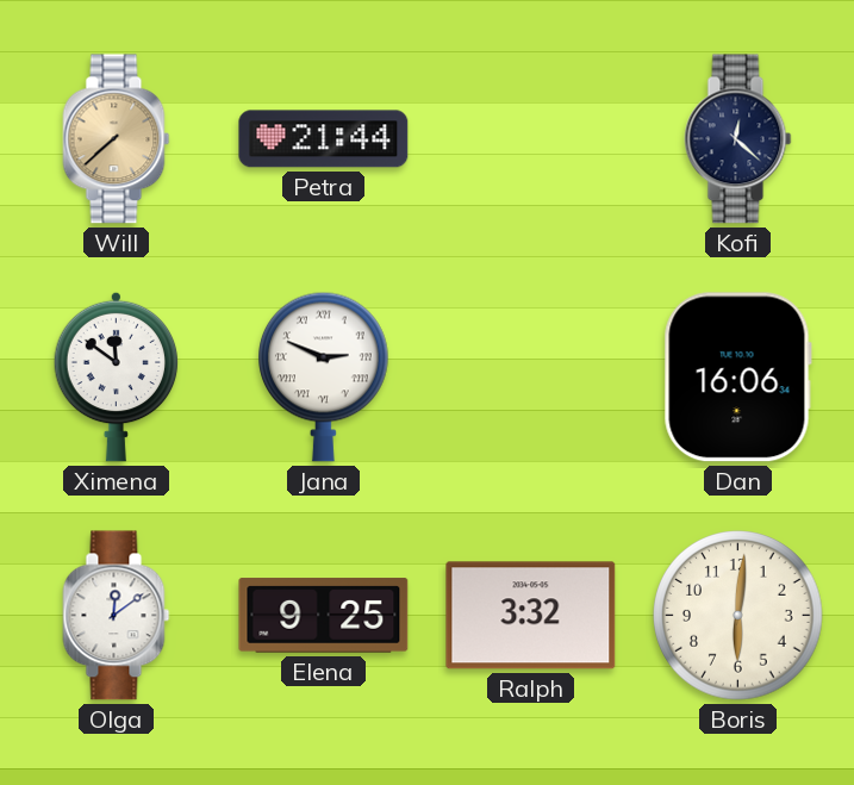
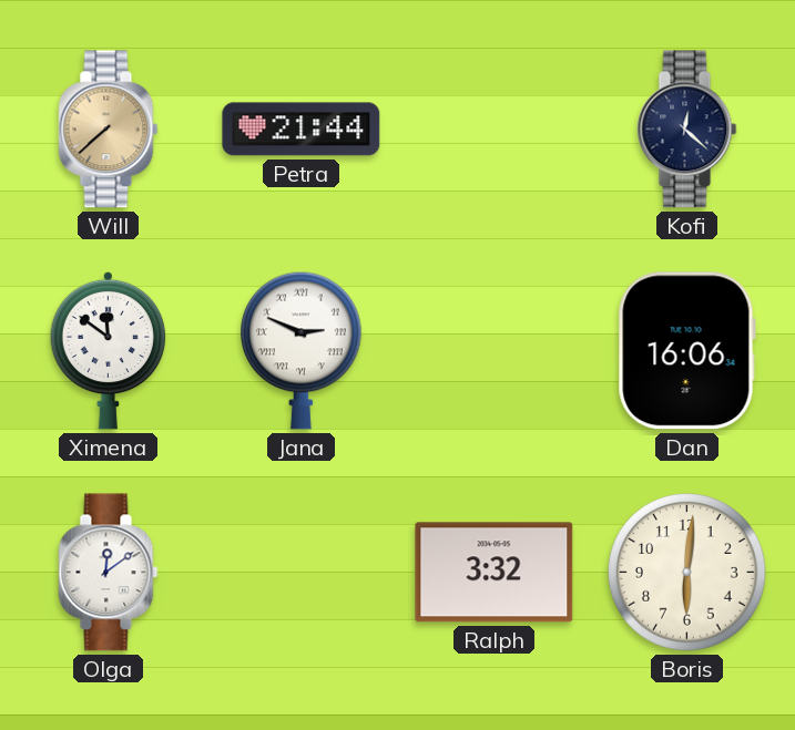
Elena: 9:25 -> none
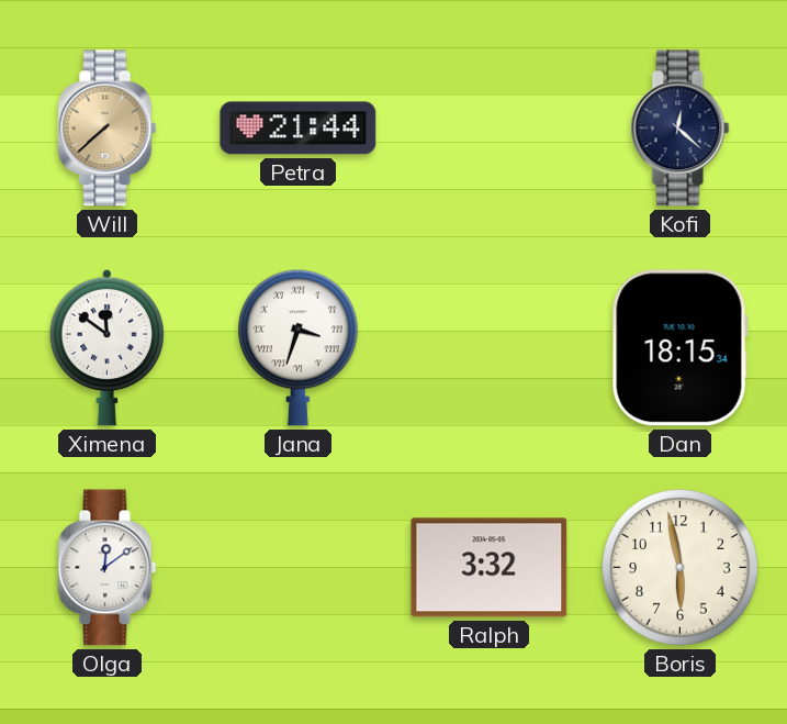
Jana: 2:49 -> 3:33
Dan: 16:06 -> 18:15
Boris: 6:01 -> 5:58
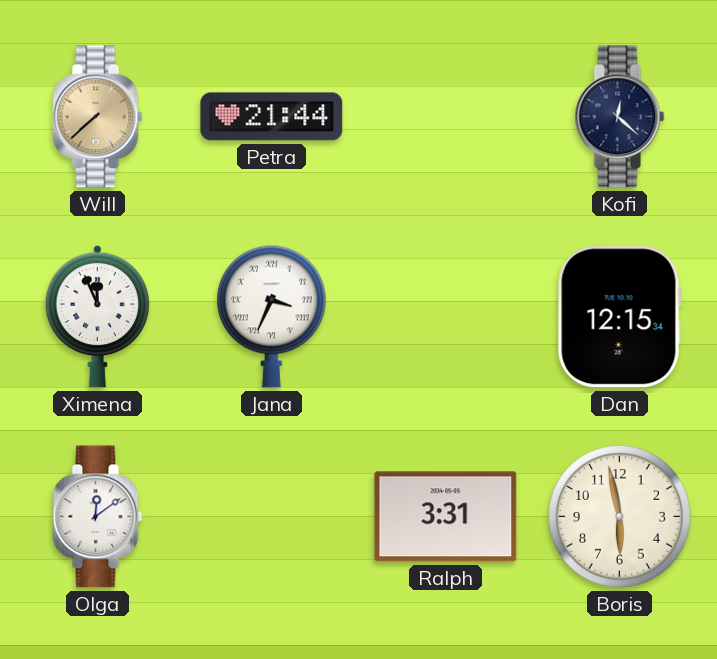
Ximena: 11:51 -> 11:56
Jana: 3:33 -> 3:34
Dan: 18:15 -> 12:15
Ralph: 3:32 -> 3:31
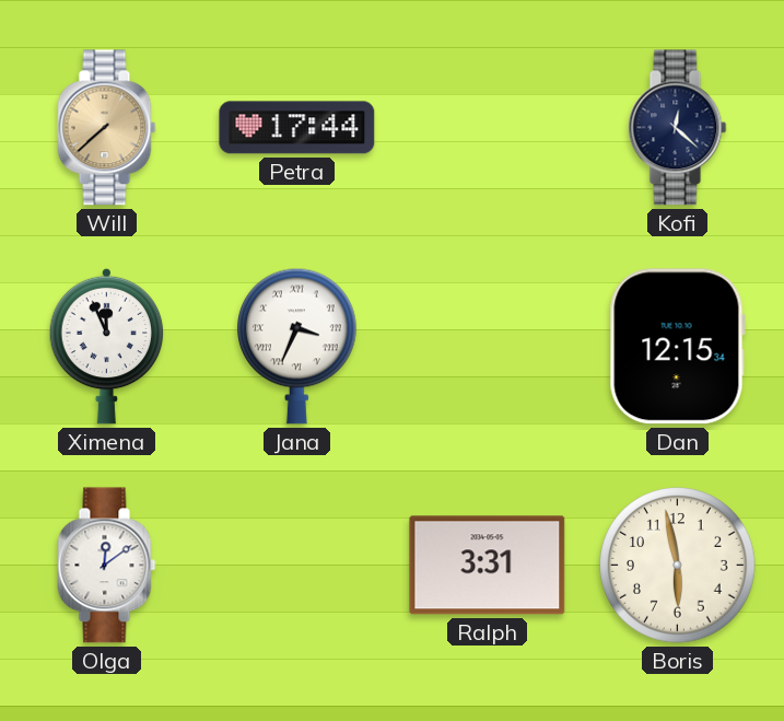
Petra: 21:44 -> 17:44
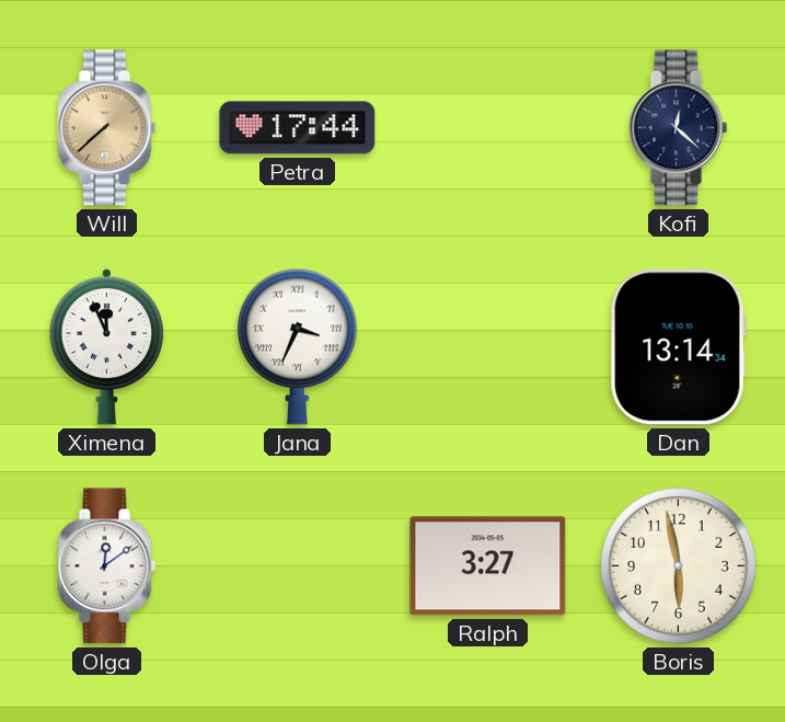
Dan: 12:15 -> 13:14
Ralph: 3:31 -> 3:27
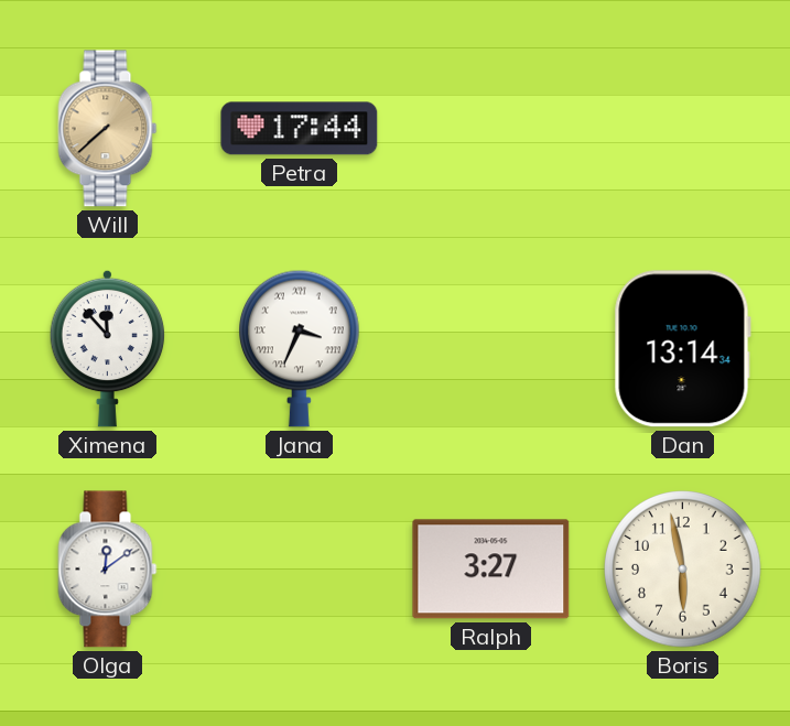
Kofi: 12:22 -> none
Ximena: 11:56 -> 11:53
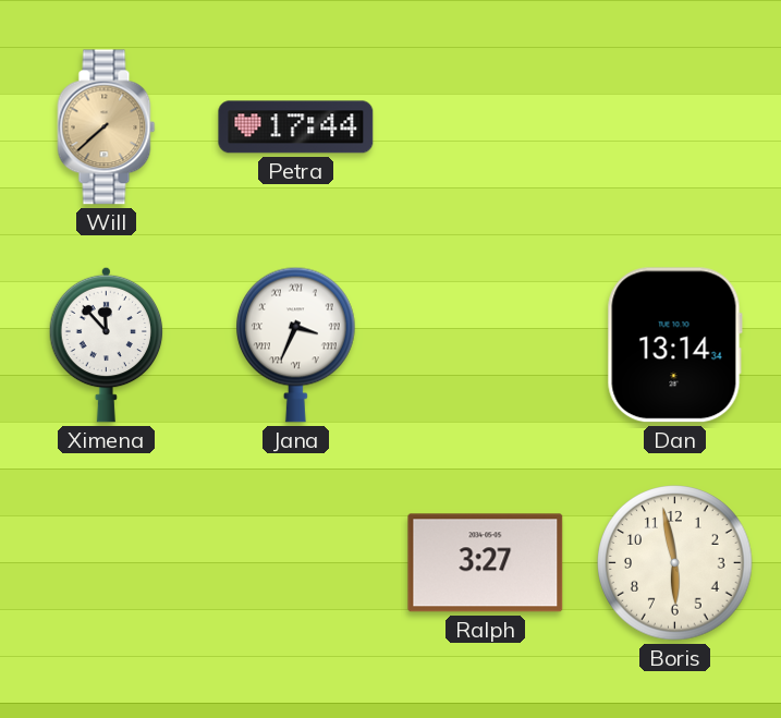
Olga: 12:09 -> none
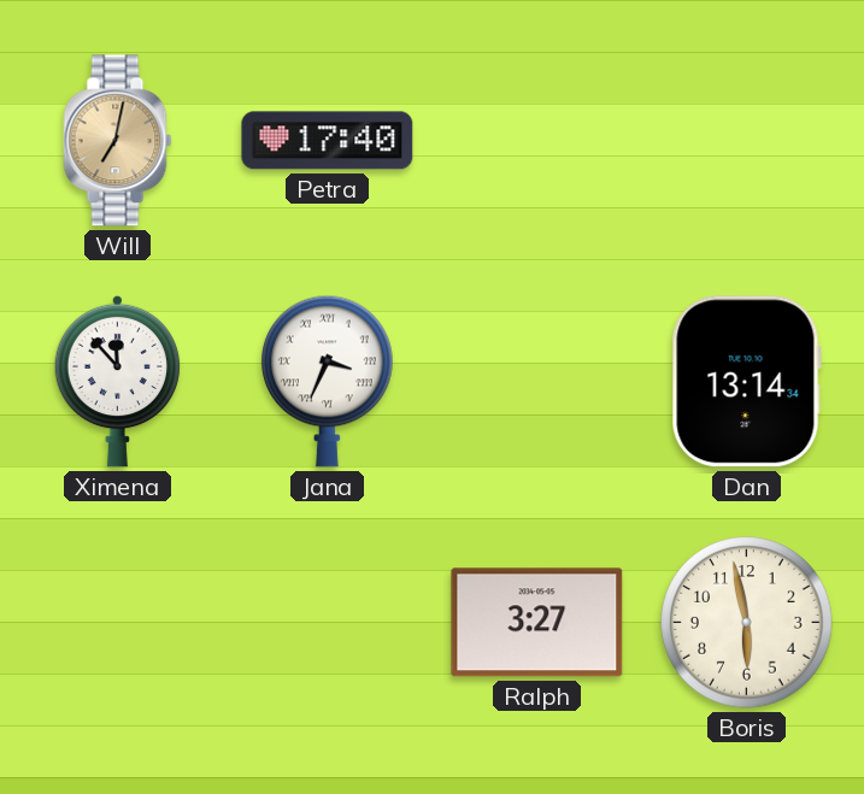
Will: 7:38 -> 7:02
Petra: 17:44 -> 17:40
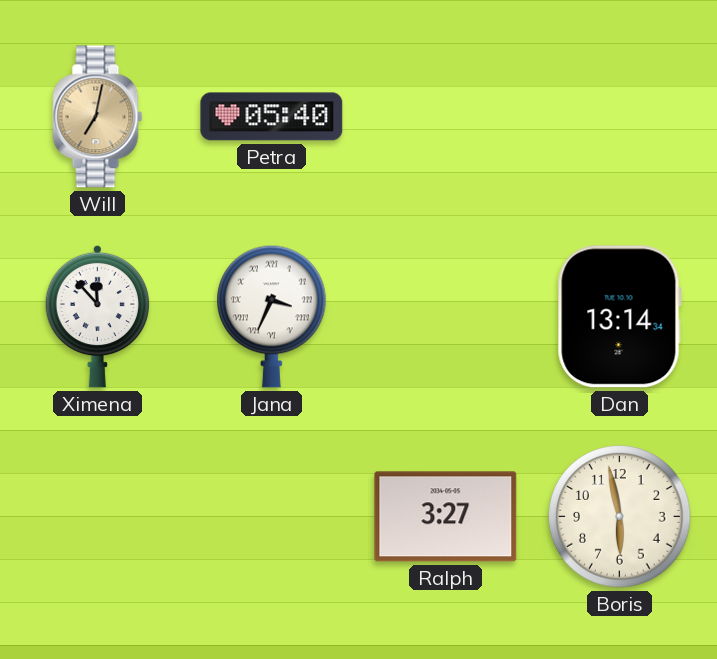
Petra: 17:40 -> 05:40
